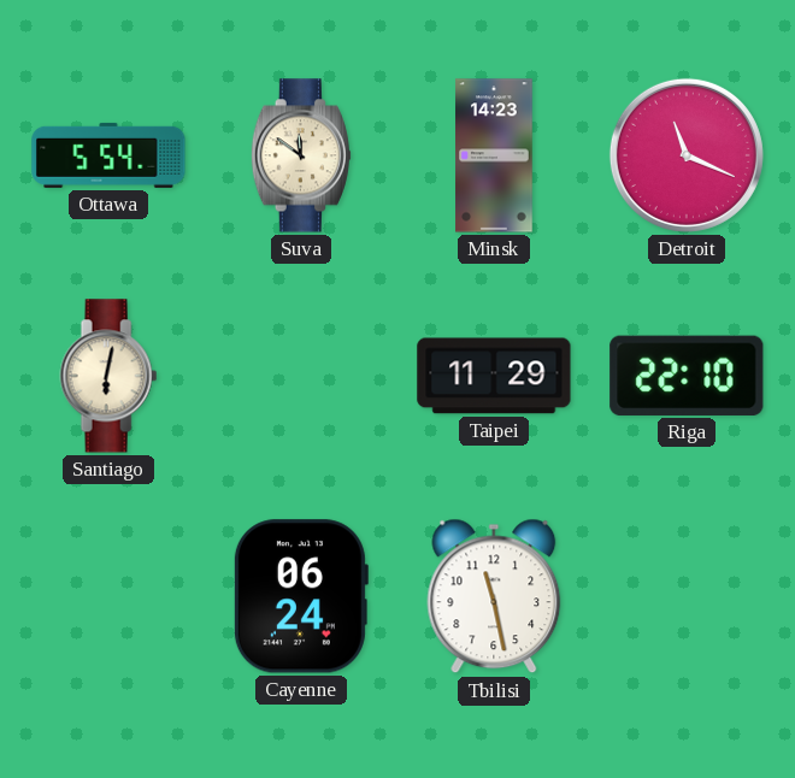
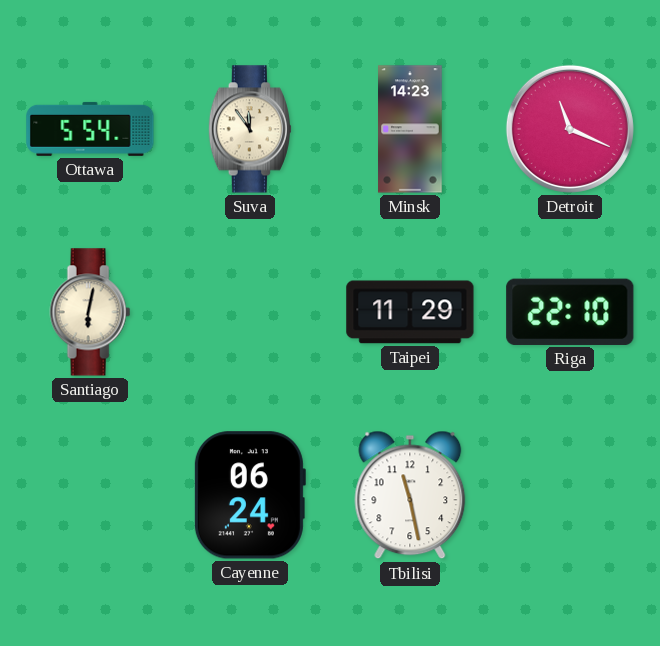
Suva: 11:51 -> 11:54
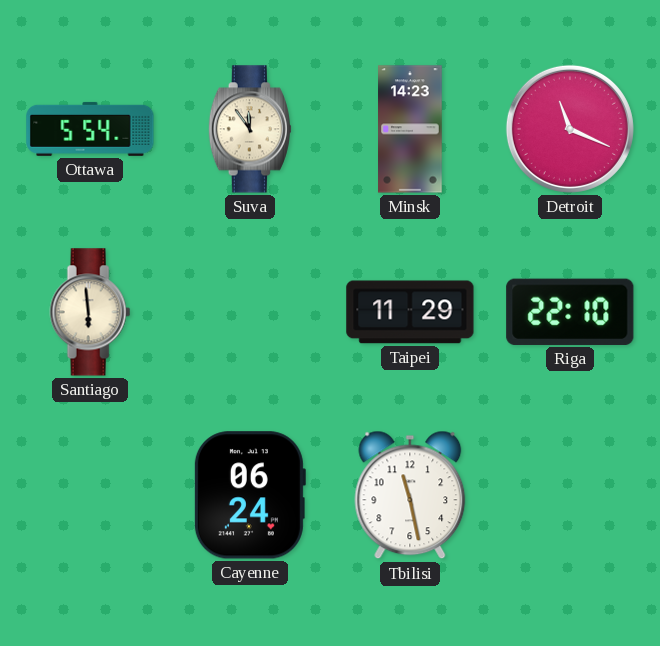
Santiago: 6:02 -> 5:59
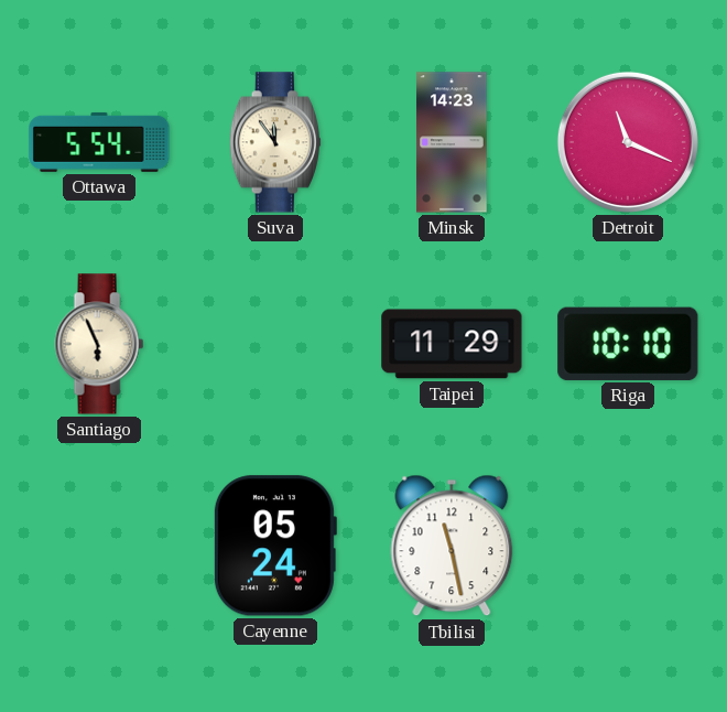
Santiago: 5:59 -> 5:56
Riga: 22:10 -> 10:10
Cayenne: 06:24 -> 05:24
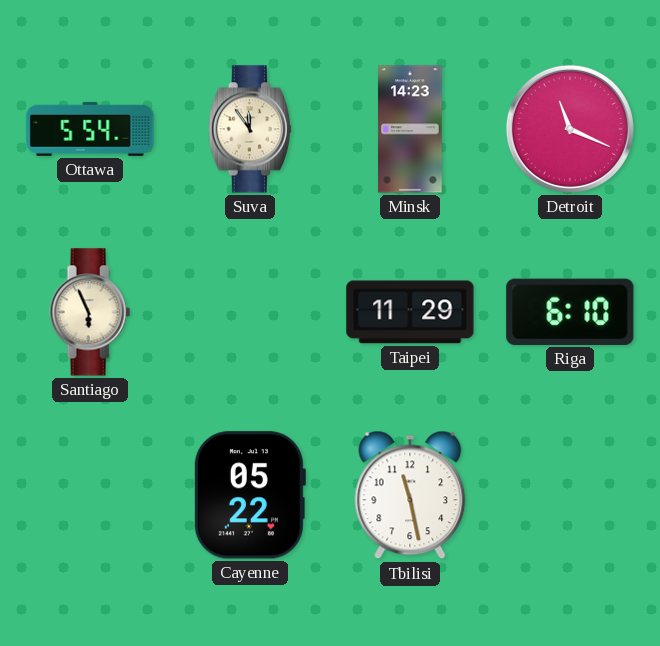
Riga: 10:10 -> 6:10
Cayenne: 05:24 -> 05:22
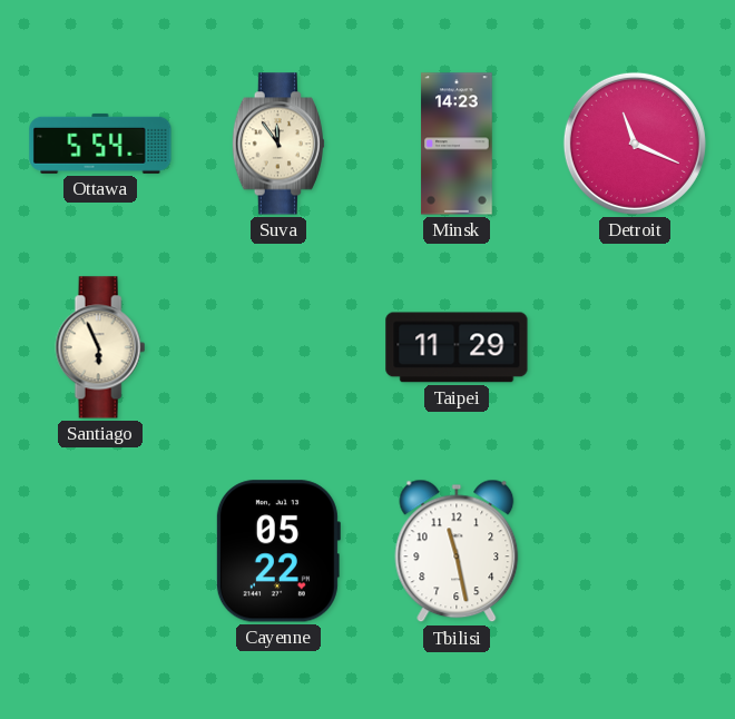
Riga: 6:10 -> none
